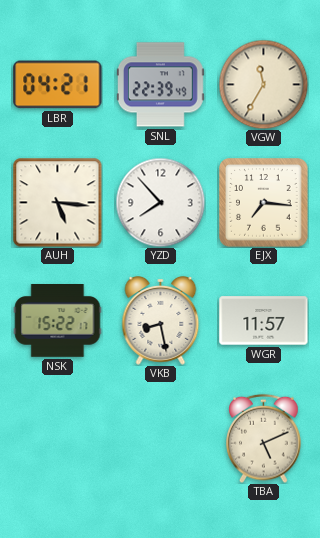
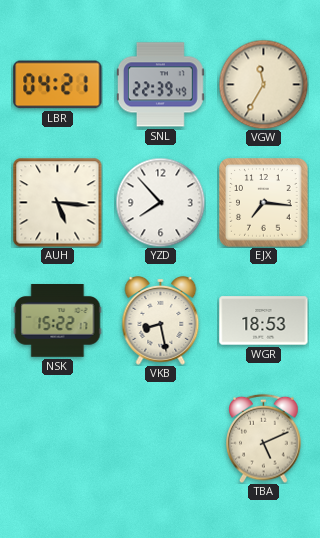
WGR: 11:57 -> 18:53
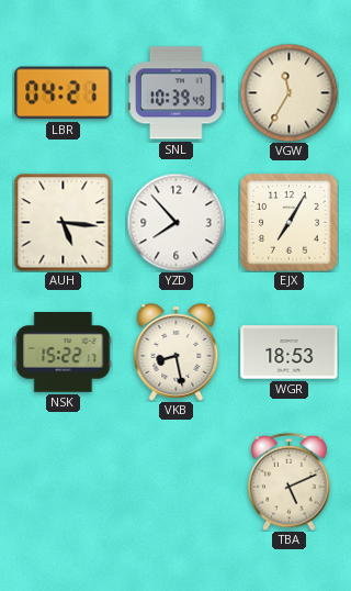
SNL: 22:39 -> 10:39
EJX: 7:16 -> 7:05
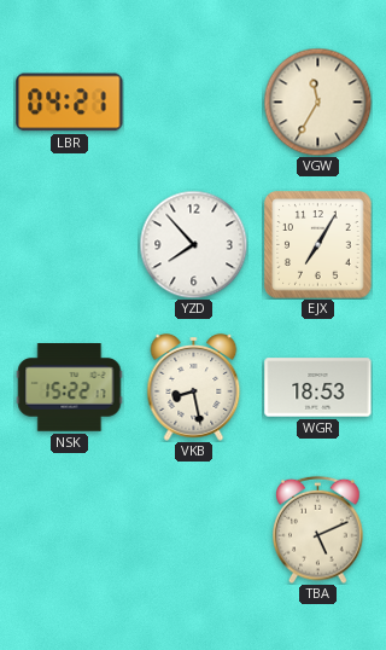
SNL: 10:39 -> none
AUH: 5:16 -> none
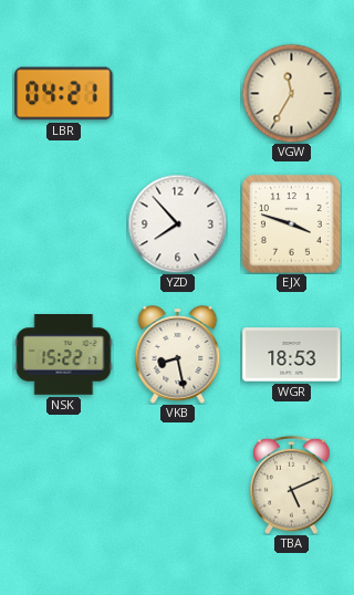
EJX: 7:05 -> 3:48
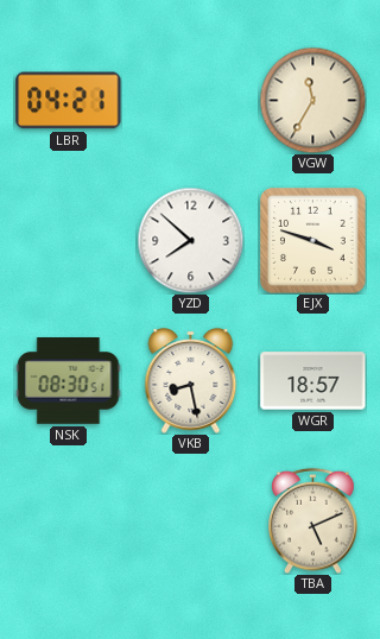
YZD: 7:53 -> 7:52
NSK: 15:22 -> 08:30
WGR: 18:53 -> 18:57
